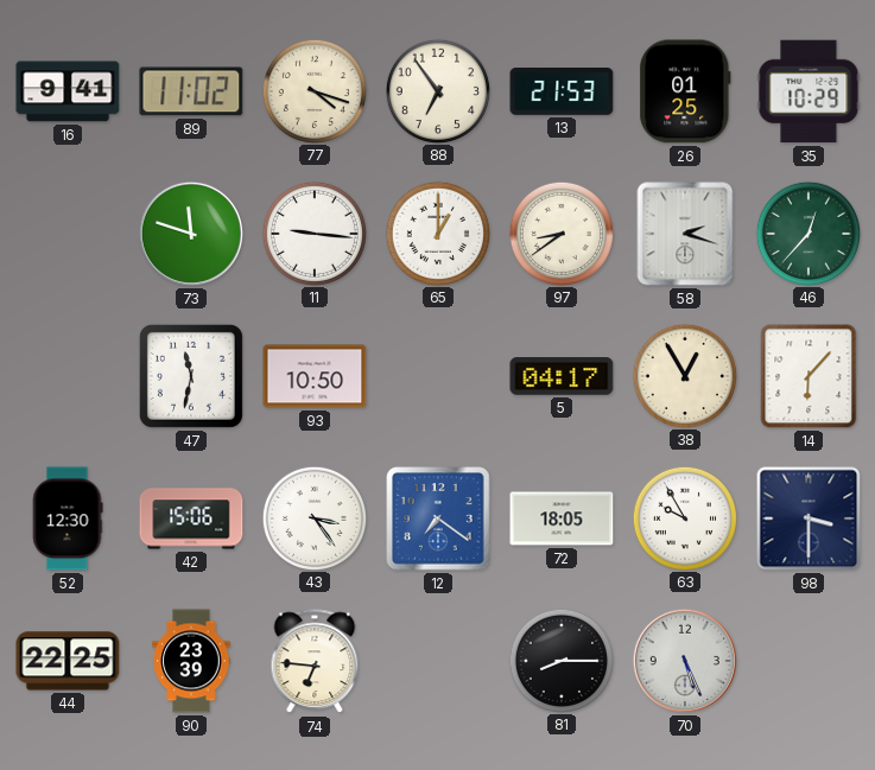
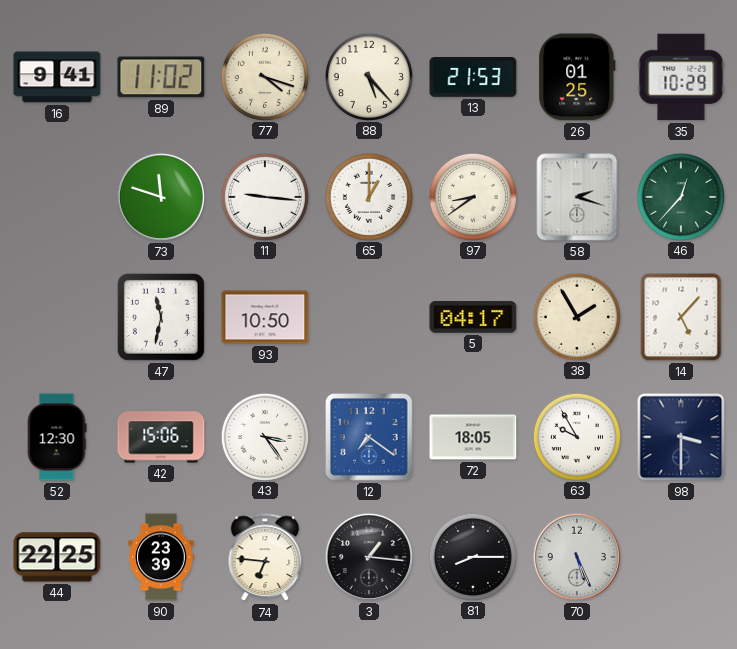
88: 6:54 -> 5:23
38: 12:55 -> 1:55
14: 6:07 -> 5:07
3: none -> 1:16
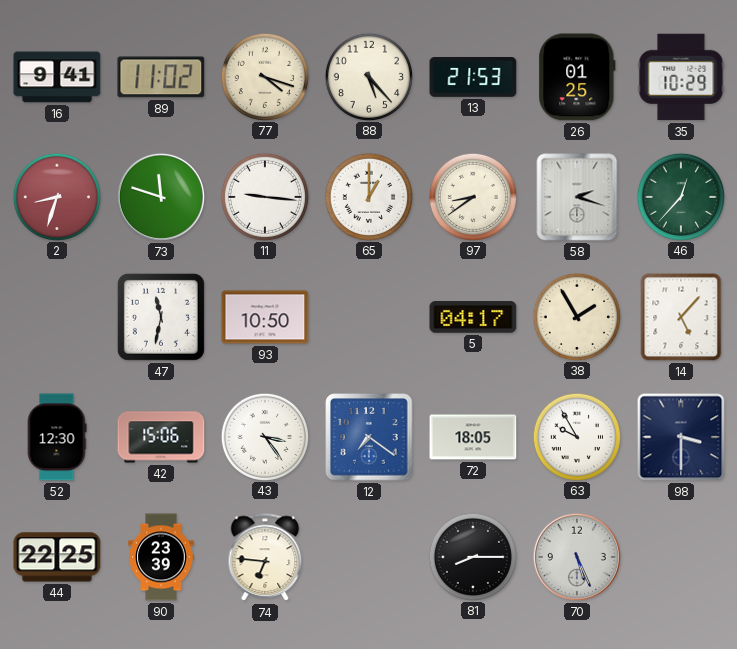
2: none -> 8:33
3: 1:16 -> none
